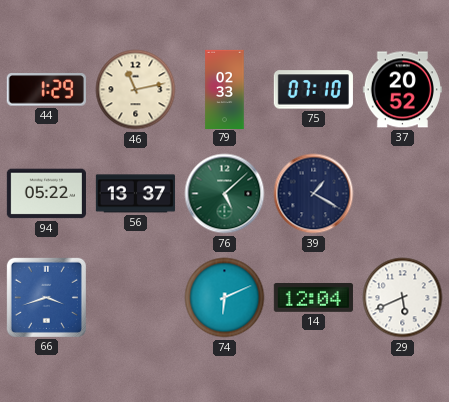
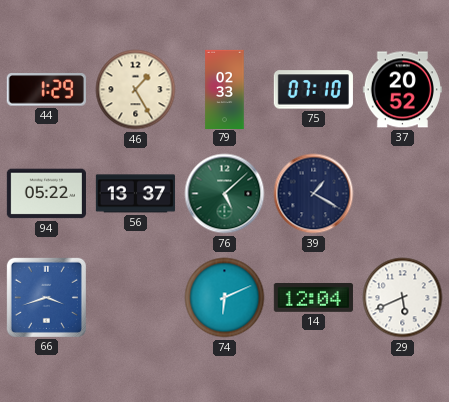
46: 11:13 -> 1:25
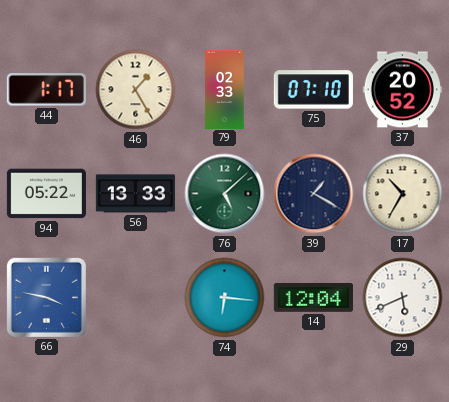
44: 1:29 -> 1:17
56: 13:37 -> 13:33
17: none -> 10:35
66: 3:42 -> 3:47
74: 6:11 -> 6:16
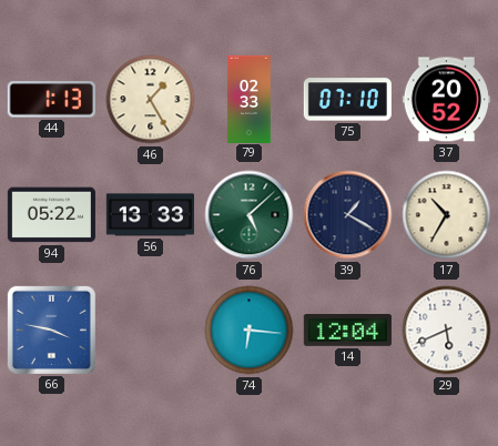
44: 1:17 -> 1:13
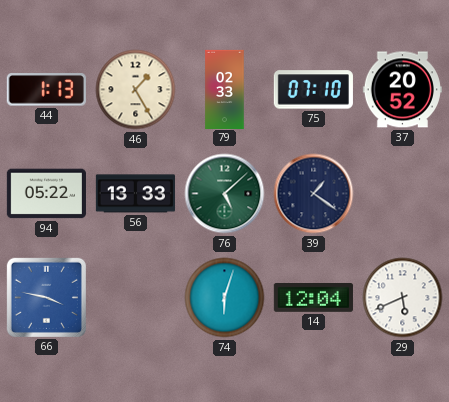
39: 1:20 -> 1:21
17: 10:35 -> none
74: 6:16 -> 6:03
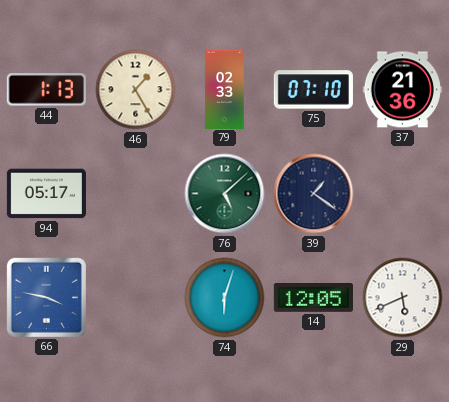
37: 20:52 -> 21:36
94: 05:22 -> 05:17
56: 13:33 -> none
14: 12:04 -> 12:05
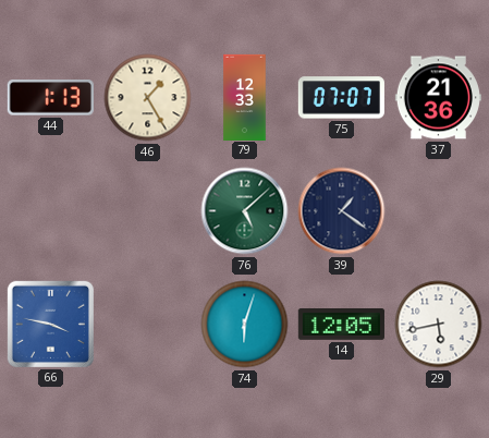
79: 02:33 -> 12:33
75: 07:10 -> 07:07
94: 05:17 -> none
29: 5:41 -> 5:43
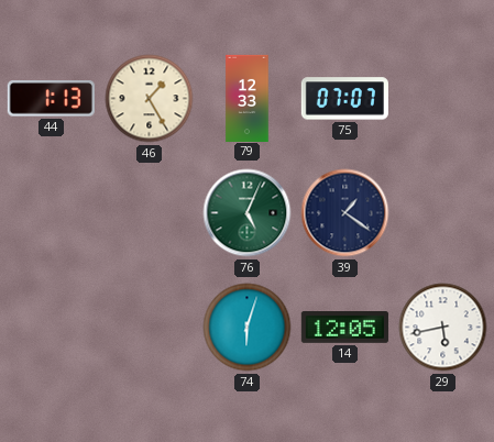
37: 21:36 -> none
76: 5:08 -> 5:04
66: 3:47 -> none
